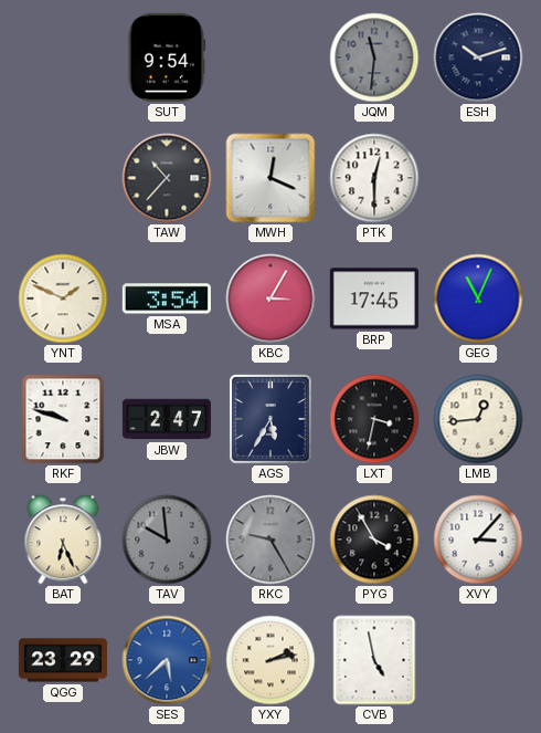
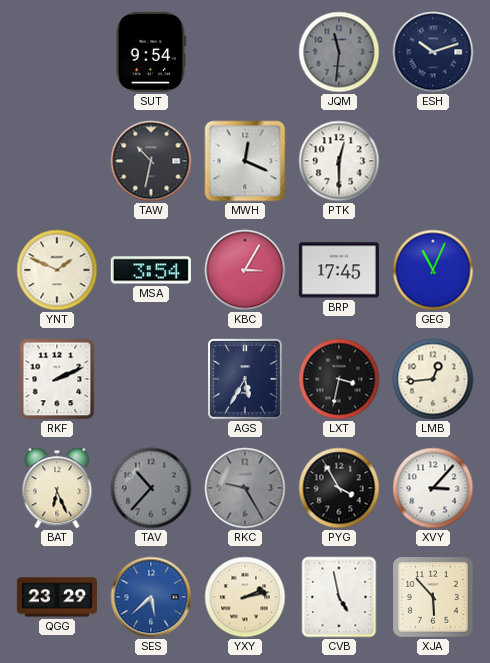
TAW: 10:37 -> 10:32
RKF: 9:48 -> 2:11
JBW: 2:47 -> none
TAV: 9:59 -> 10:37
XJA: none -> 5:53
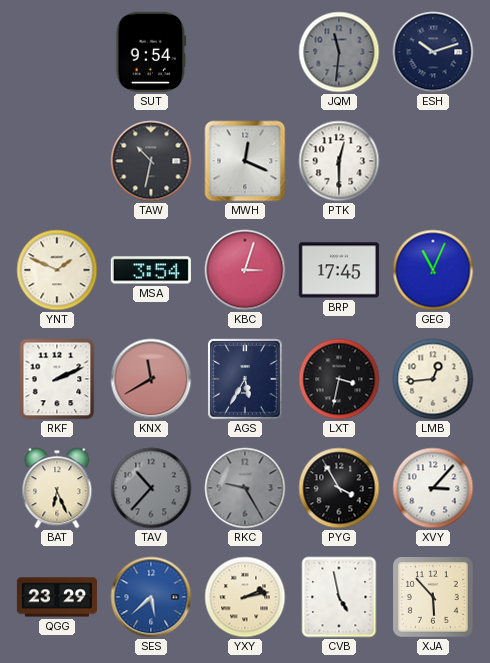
KBC: 3:05 -> 3:03
KNX: none -> 11:40
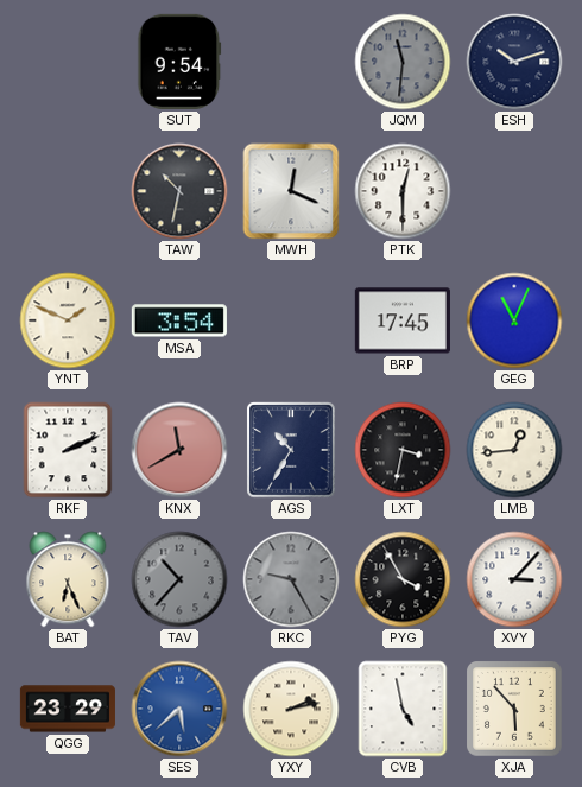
KBC: 3:03 -> none
AGS: 5:35 -> 10:35
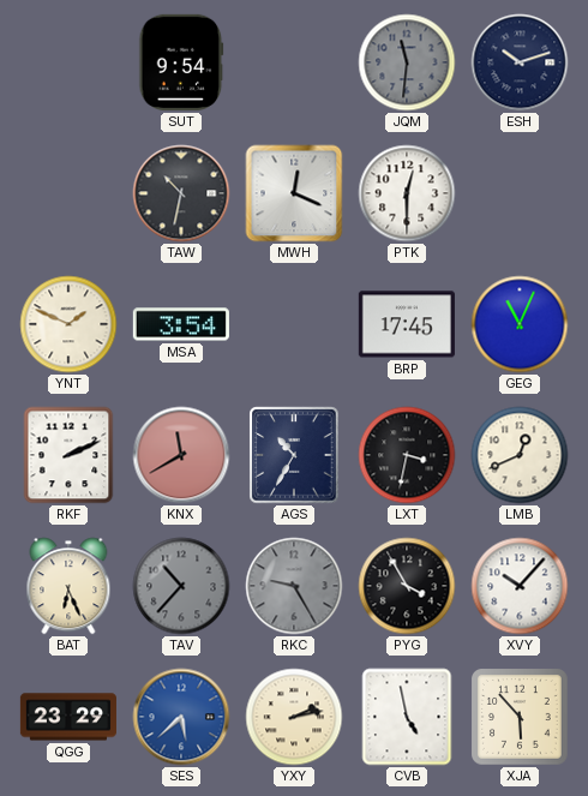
LMB: 12:44 -> 12:41
XVY: 3:07 -> 10:07
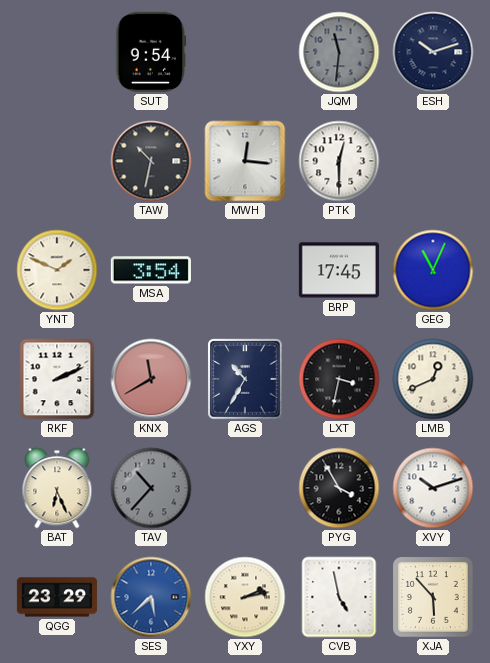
MWH: 12:19 -> 12:16
RKC: 9:25 -> none
XVY: 10:07 -> 10:12
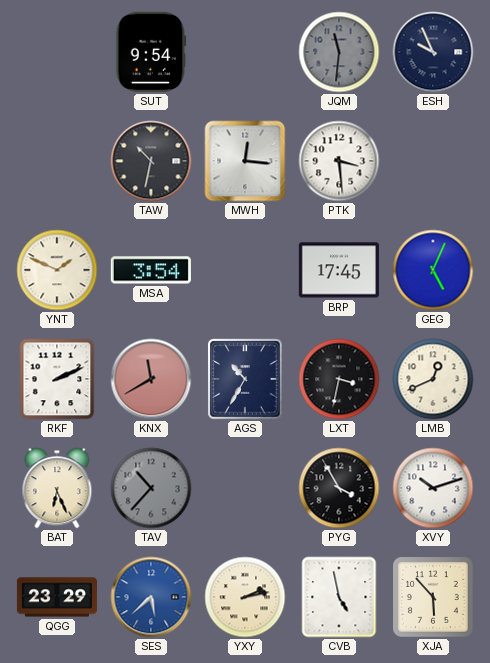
ESH: 10:12 -> 9:56
PTK: 12:30 -> 3:29
GEG: 11:04 -> 5:04
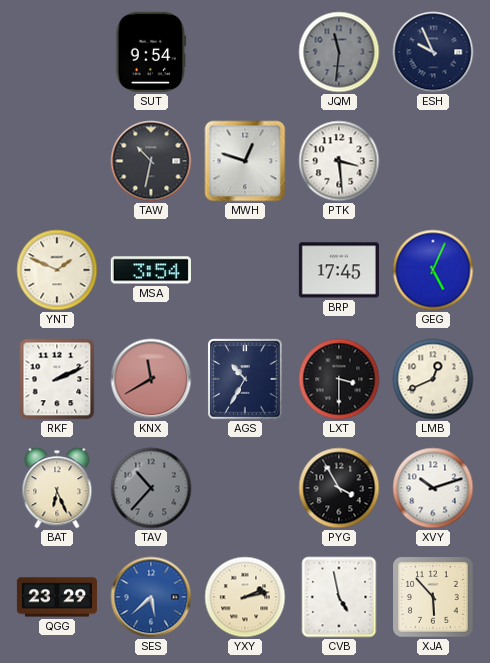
MWH: 12:16 -> 12:48
LXT: 3:32 -> 3:30
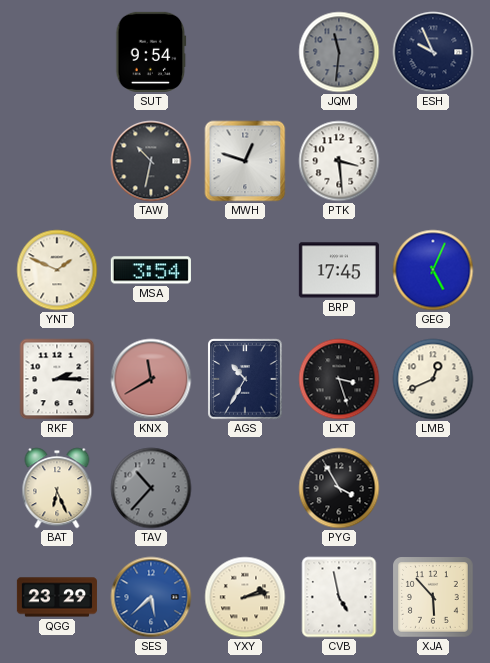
RKF: 2:11 -> 2:15
LXT: 3:30 -> 3:27
XVY: 10:12 -> none
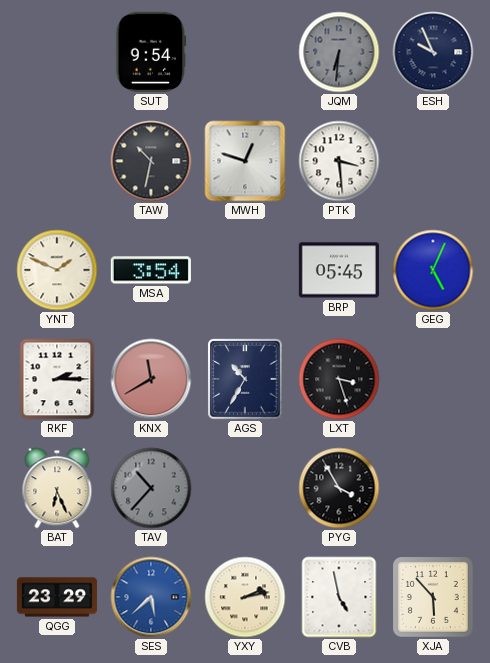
JQM: 11:31 -> 6:31
BRP: 17:45 -> 05:45
LMB: 12:41 -> none
